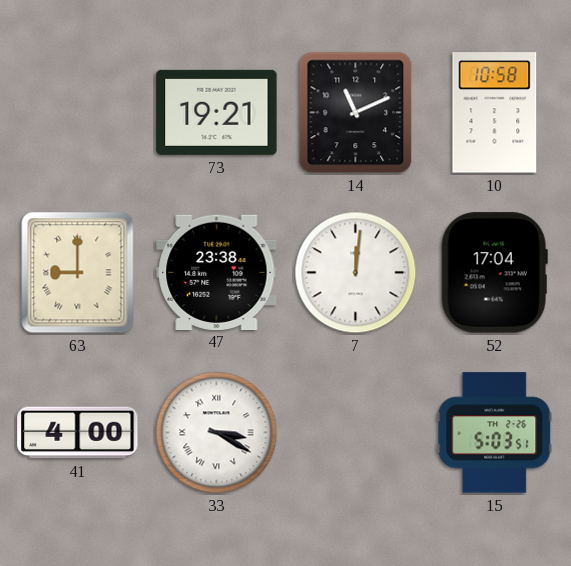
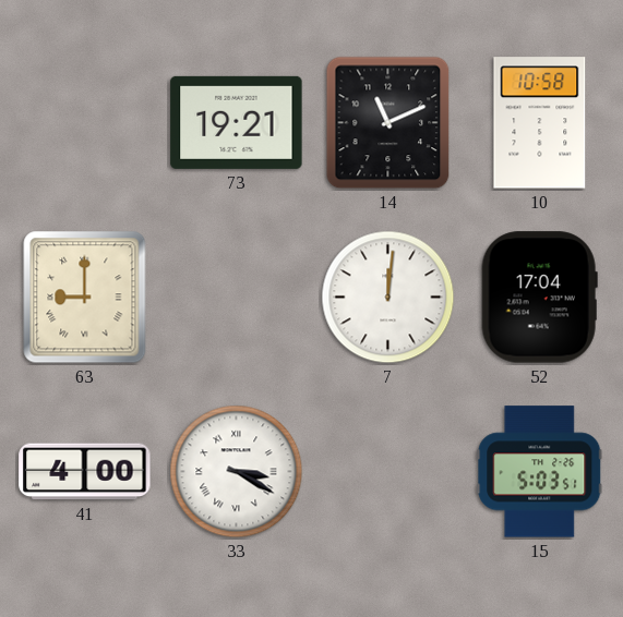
47: 23:38 -> none
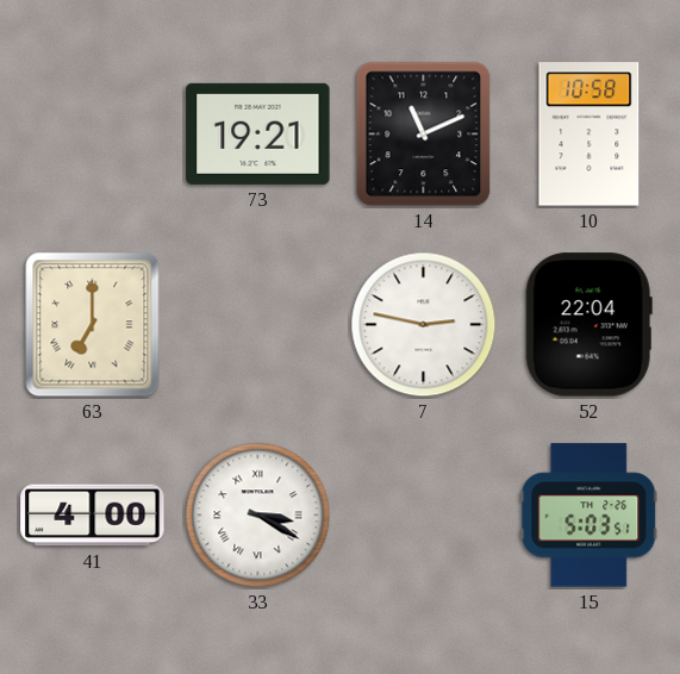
63: 9:00 -> 7:00
7: 12:01 -> 2:47
52: 17:04 -> 22:04
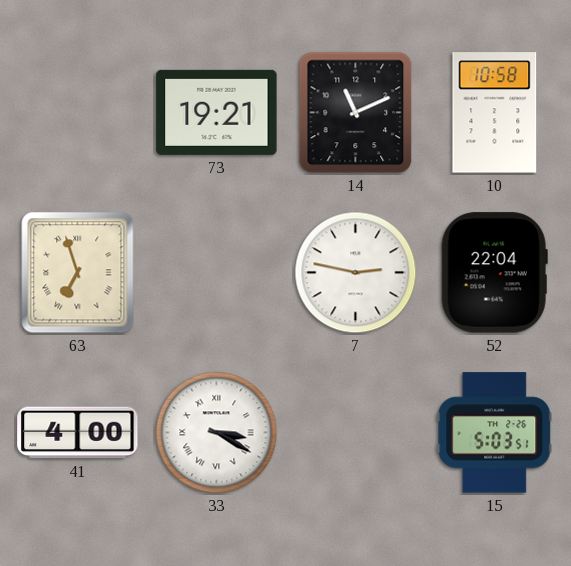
63: 7:00 -> 6:57
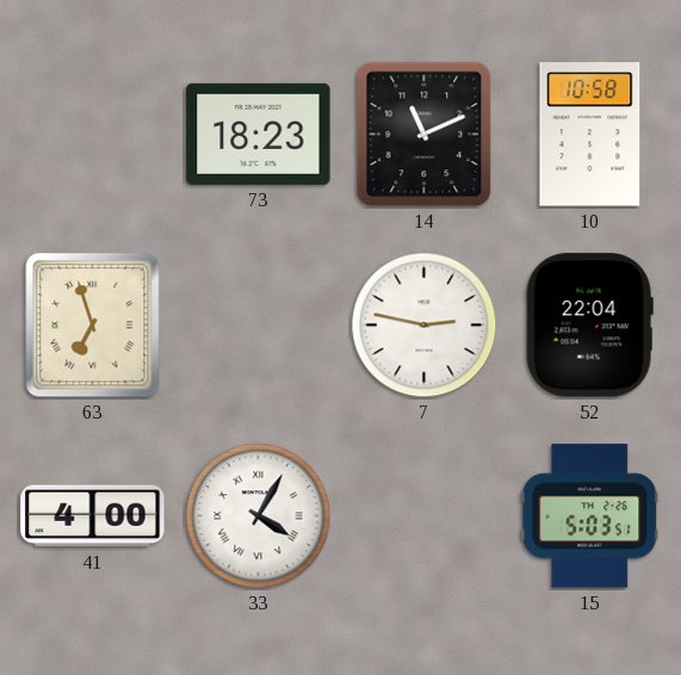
73: 19:21 -> 18:23
33: 3:20 -> 4:05
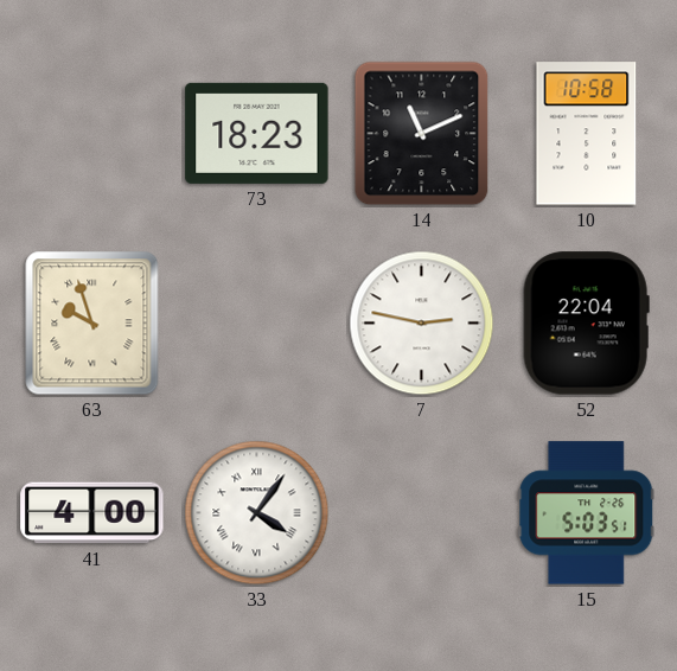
63: 6:57 -> 9:57
33: 4:05 -> 4:06
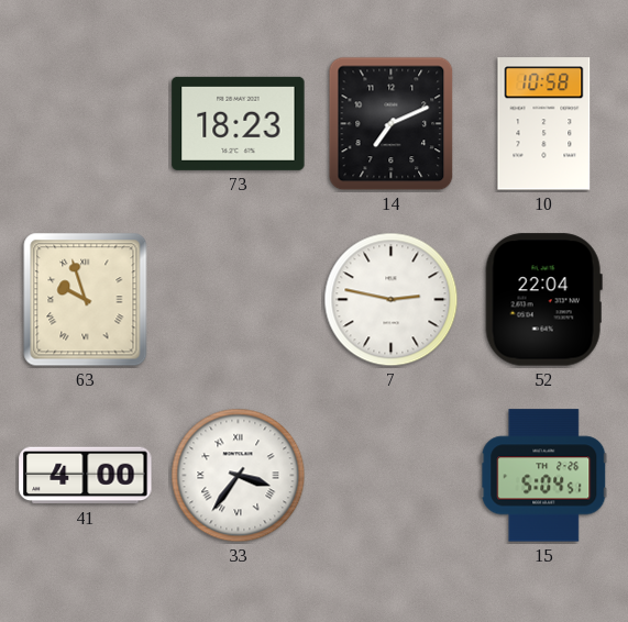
14: 11:11 -> 7:11
33: 4:06 -> 3:36
15: 5:03 -> 5:04
